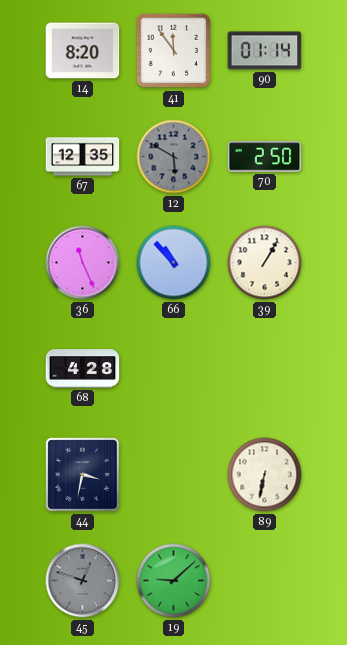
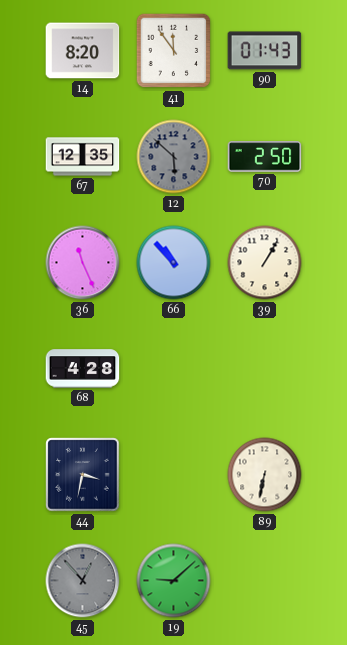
90: 01:14 -> 01:43
12: 5:50 -> 5:52
45: 12:48 -> 12:53
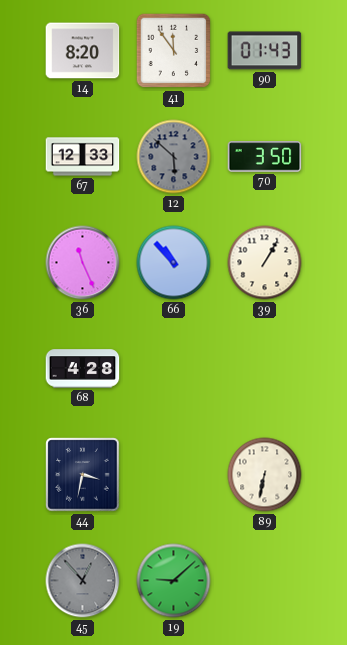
67: 12:35 -> 12:33
70: 2:50 -> 3:50
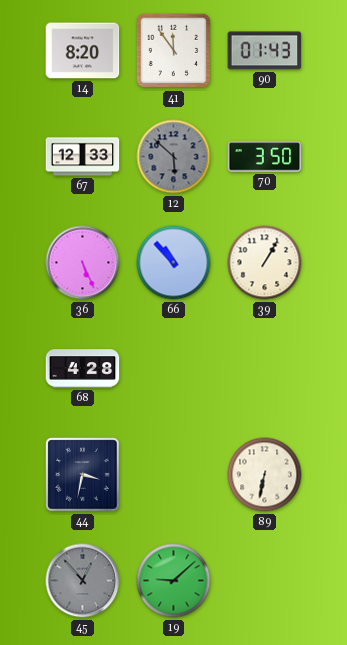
36: 11:26 -> 5:26
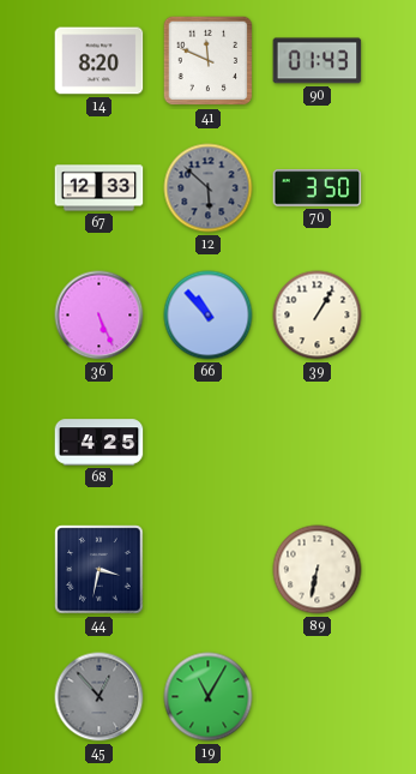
41: 11:54 -> 11:49
68: 4:28 -> 4:25
19: 9:08 -> 11:05
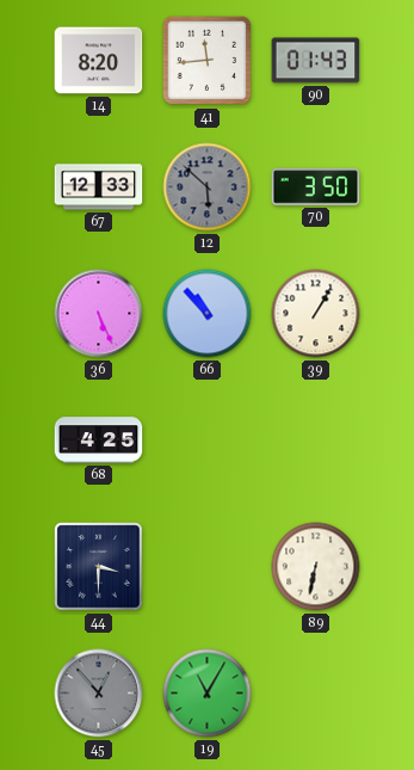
41: 11:49 -> 11:44
44: 3:32 -> 3:30
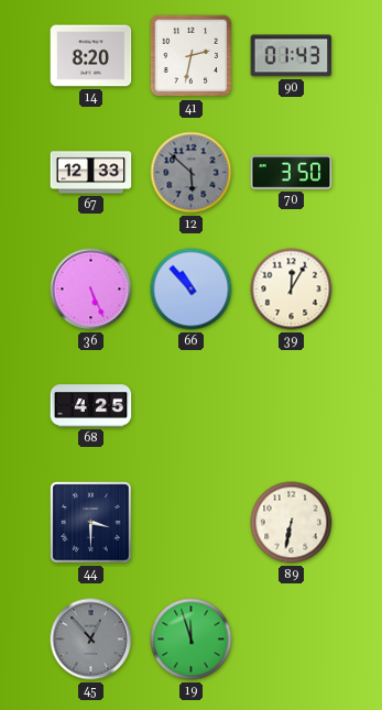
41: 11:44 -> 2:32
39: 1:05 -> 12:05
19: 11:05 -> 11:57
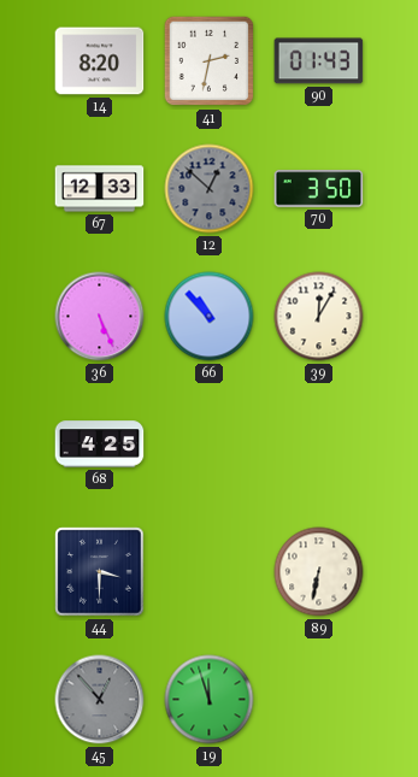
12: 5:52 -> 12:52
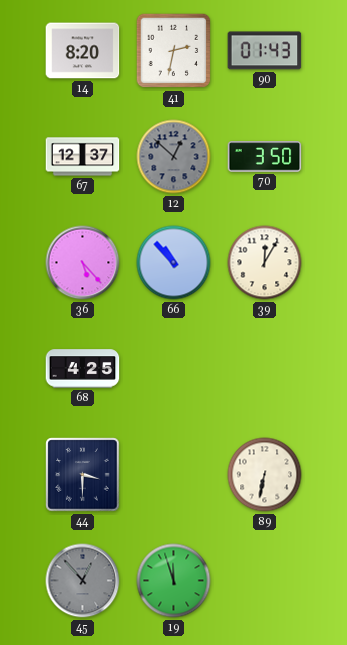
67: 12:33 -> 12:37
36: 5:26 -> 5:23
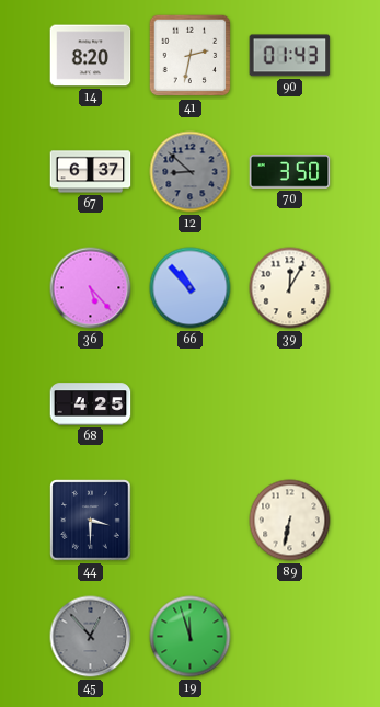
67: 12:37 -> 6:37
12: 12:52 -> 8:52
